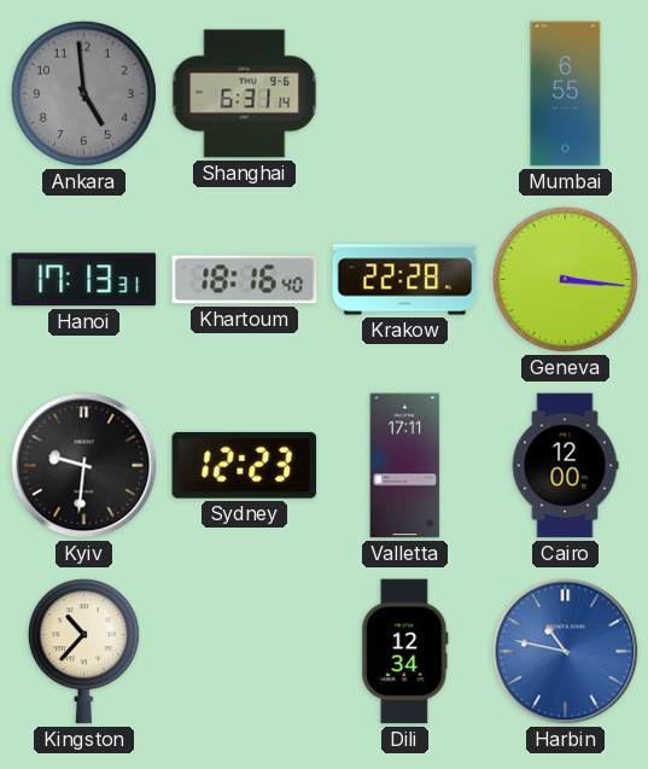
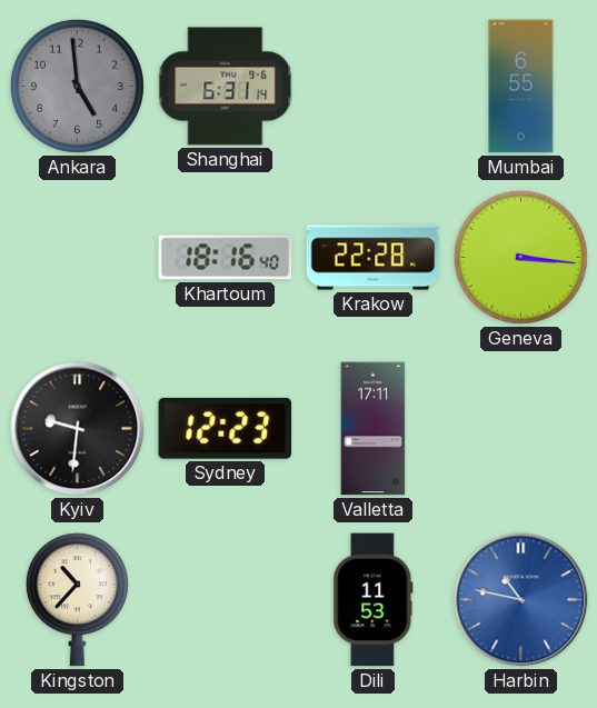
Hanoi: 17:13 -> none
Cairo: 12:00 -> none
Dili: 12:34 -> 11:53
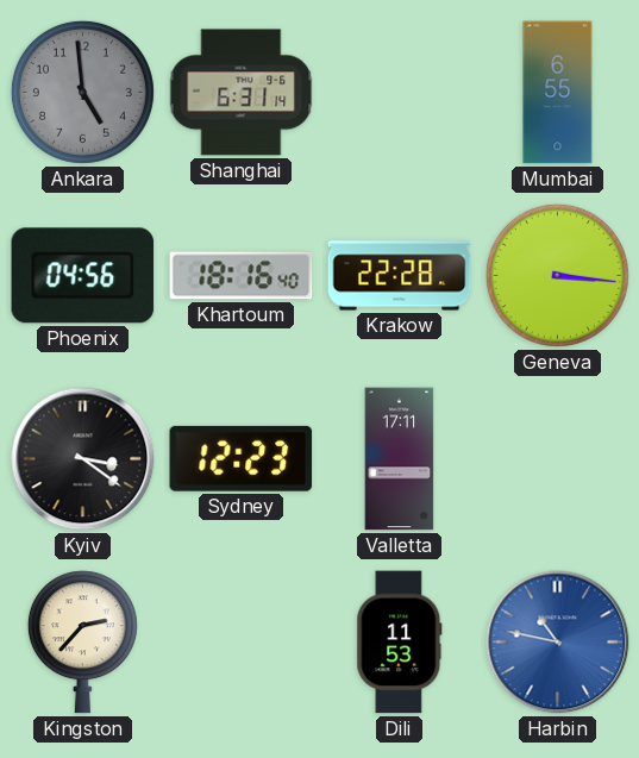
Phoenix: none -> 04:56
Kyiv: 9:31 -> 3:21
Kingston: 10:37 -> 2:37
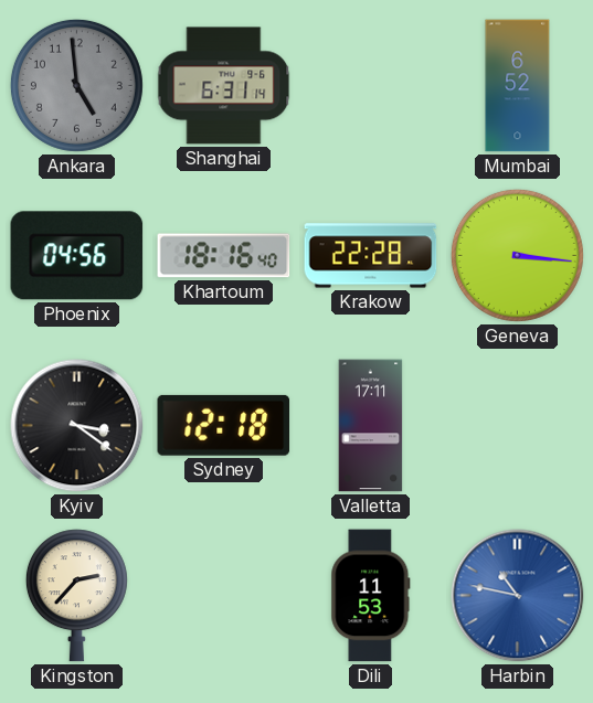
Mumbai: 6:55 -> 6:52
Sydney: 12:23 -> 12:18
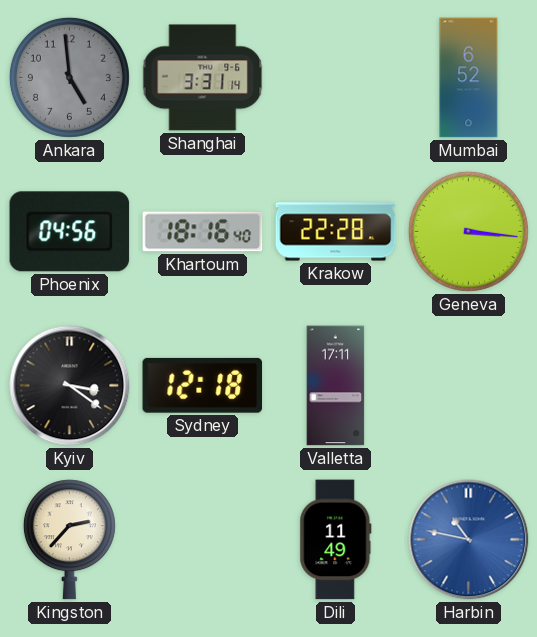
Shanghai: 6:31 -> 3:31
Dili: 11:53 -> 11:49
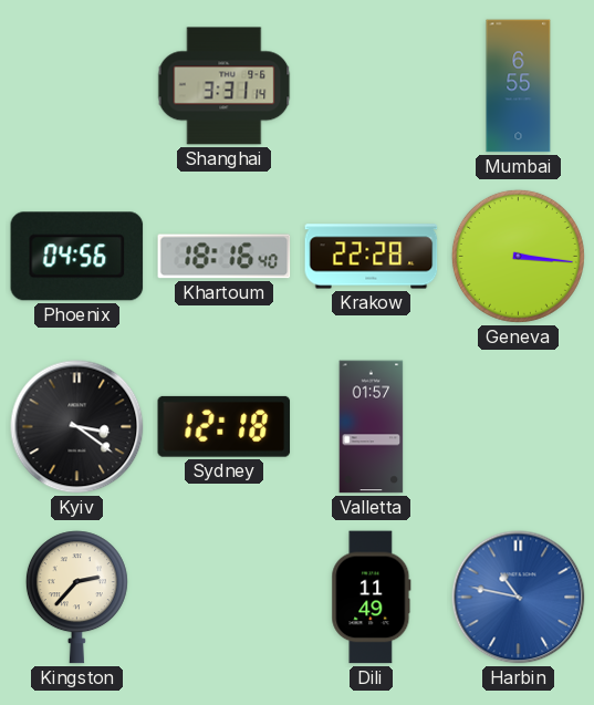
Ankara: 4:59 -> none
Mumbai: 6:52 -> 6:55
Valletta: 17:11 -> 01:57
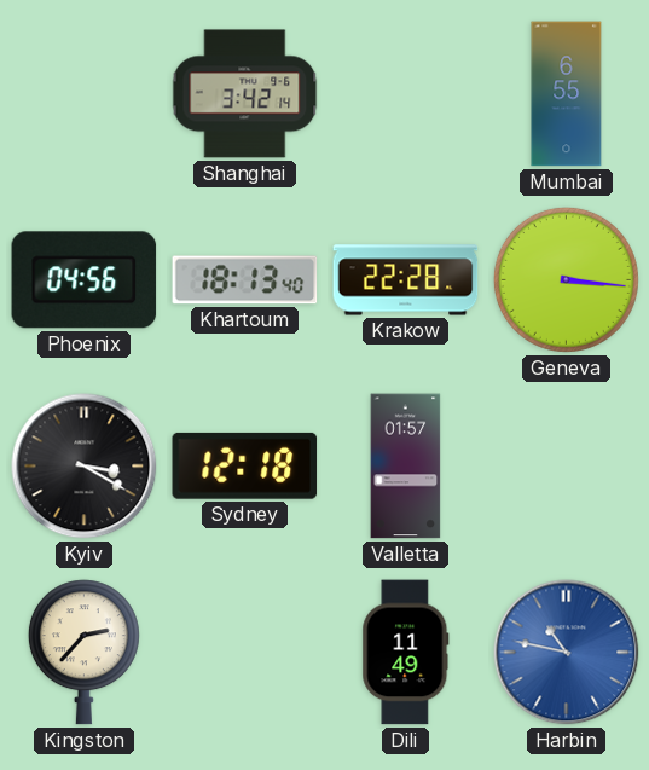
Shanghai: 3:31 -> 3:42
Khartoum: 18:16 -> 18:13
Kyiv: 3:21 -> 3:20
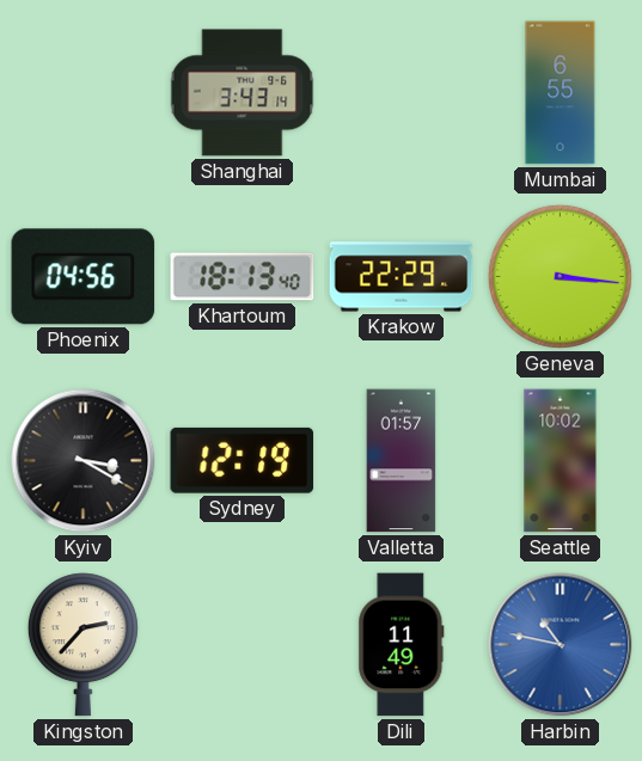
Shanghai: 3:42 -> 3:43
Krakow: 22:28 -> 22:29
Sydney: 12:18 -> 12:19
Seattle: none -> 10:02
